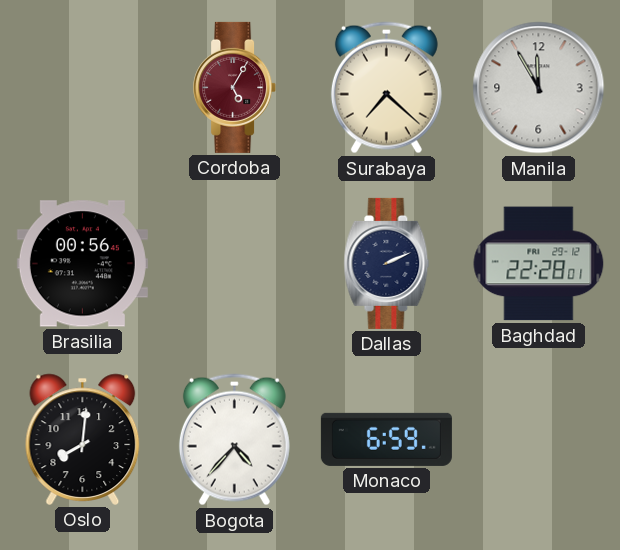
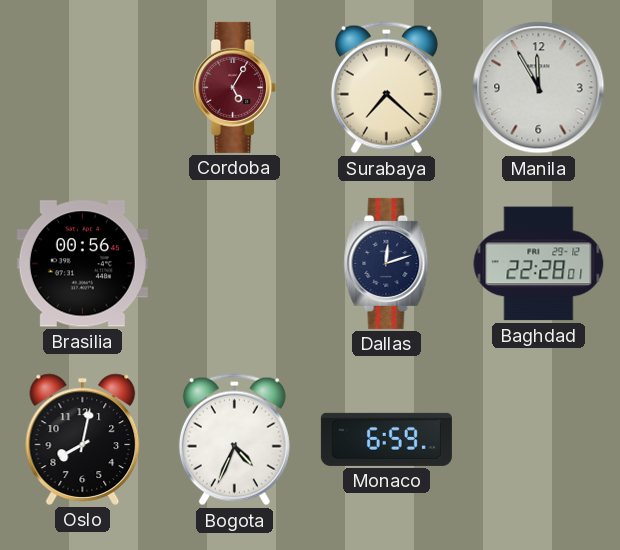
Dallas: 2:11 -> 12:12
Oslo: 8:01 -> 8:02
Bogota: 4:37 -> 4:34
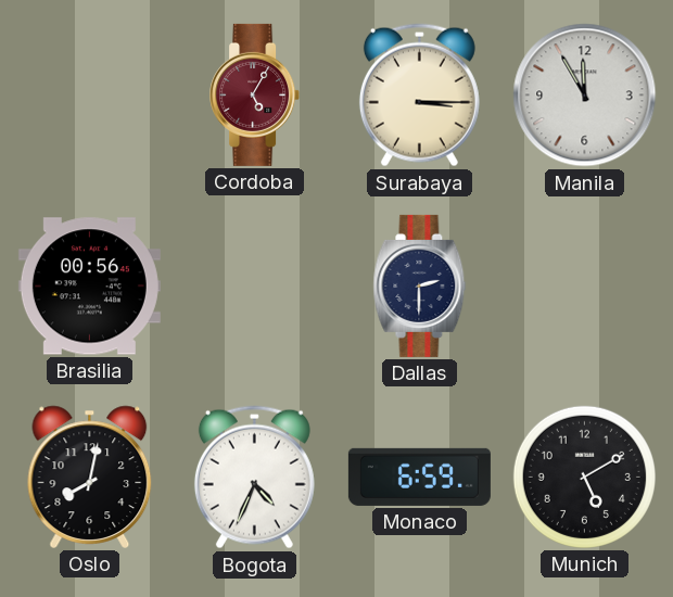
Surabaya: 7:22 -> 3:15
Dallas: 12:12 -> 2:30
Baghdad: 22:28 -> none
Munich: none -> 5:10
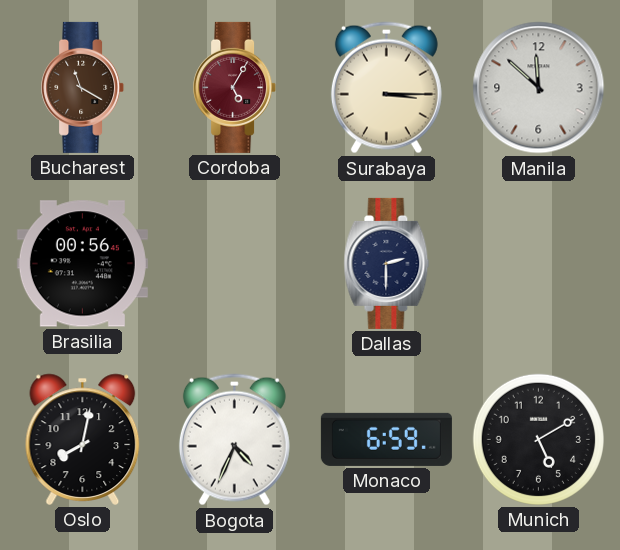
Bucharest: none -> 11:20
Manila: 11:55 -> 11:52
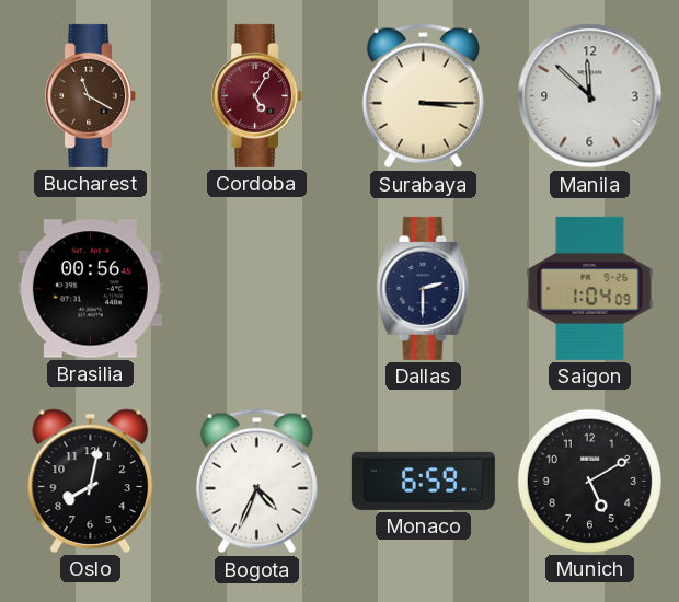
Saigon: none -> 1:04
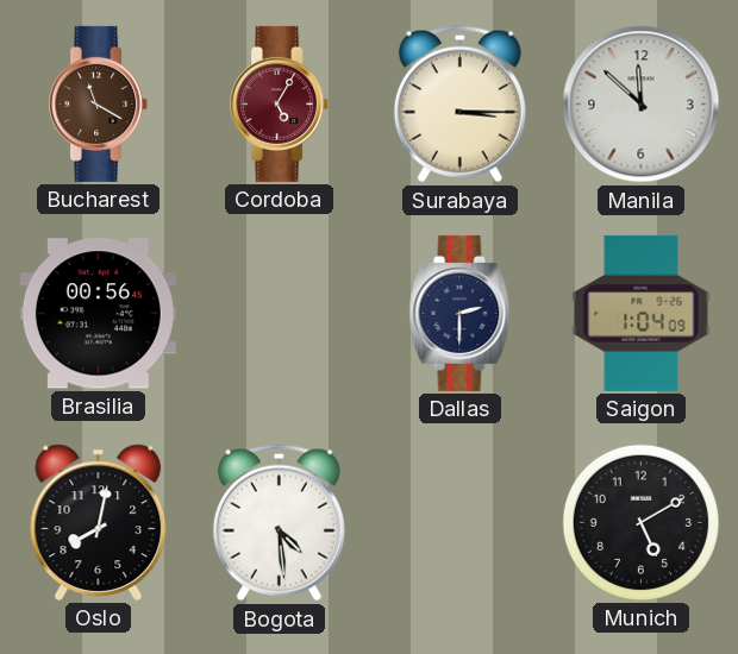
Bogota: 4:34 -> 4:29
Monaco: 6:59 -> none
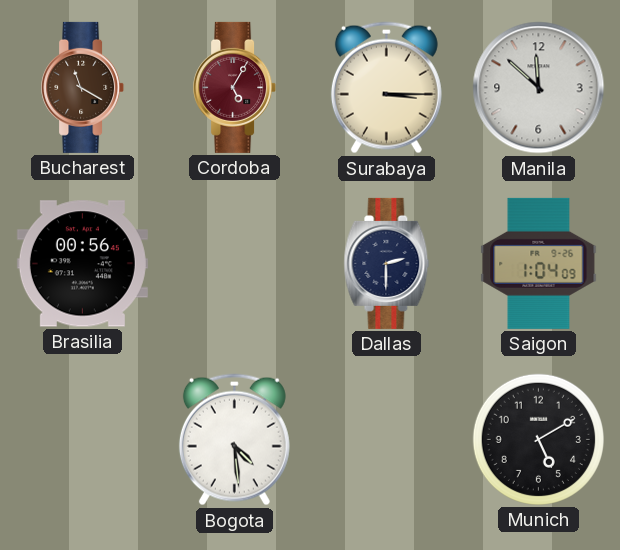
Oslo: 8:02 -> none
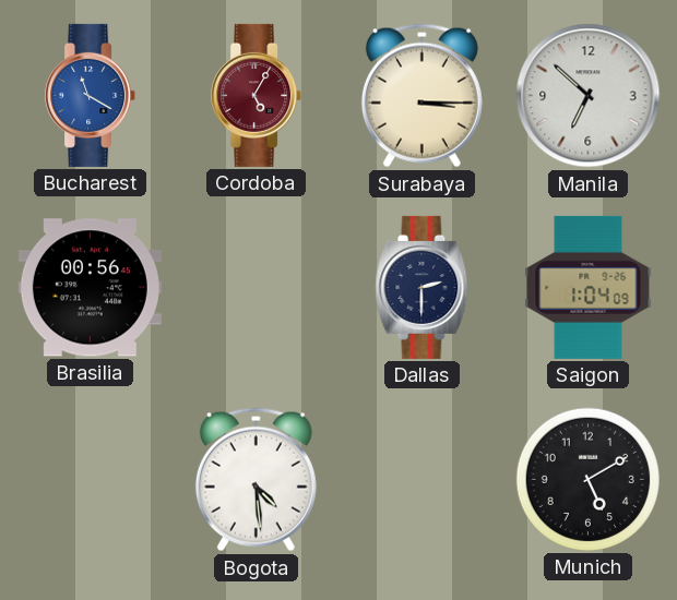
Bucharest dial: brown -> blue
Manila: 11:52 -> 6:52
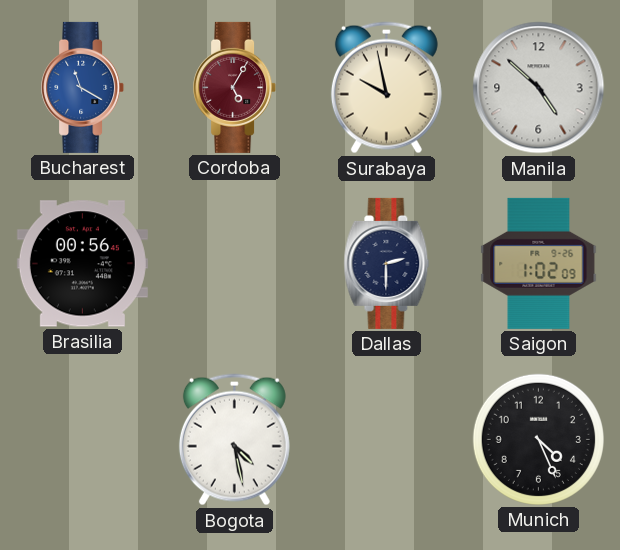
Surabaya: 3:15 -> 9:58
Manila: 6:52 -> 4:52
Saigon: 1:04 -> 1:02
Bogota: 4:29 -> 4:28
Munich: 5:10 -> 4:26
